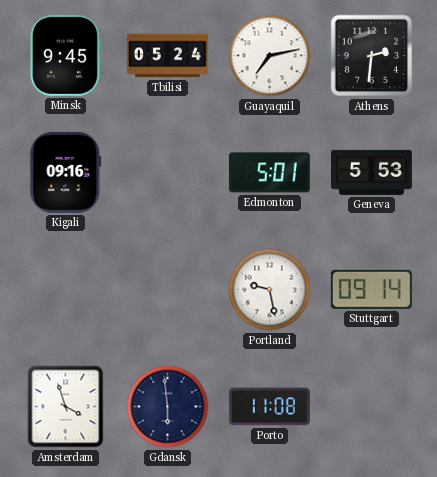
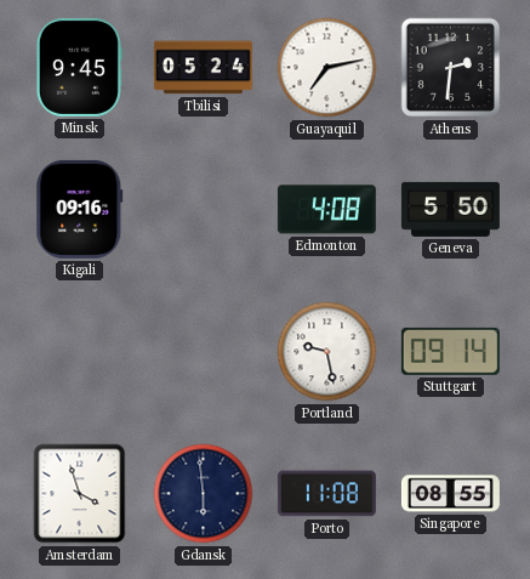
Edmonton: 5:01 -> 4:08
Geneva: 5:53 -> 5:50
Singapore: none -> 08:55
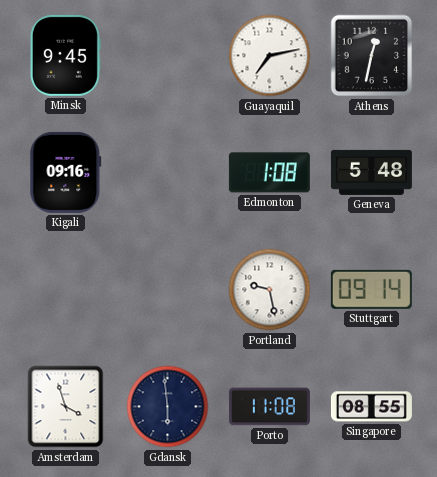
Tbilisi: 05:24 -> none
Athens: 2:31 -> 12:32
Edmonton: 4:08 -> 1:08
Geneva: 5:50 -> 5:48
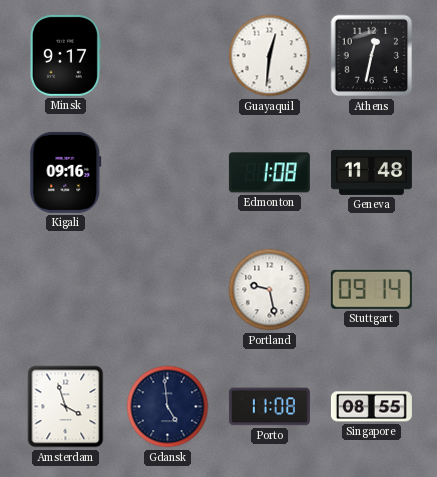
Minsk: 9:45 -> 9:17
Guayaquil: 7:13 -> 12:31
Geneva: 5:48 -> 11:48
Gdansk: 5:59 -> 4:59
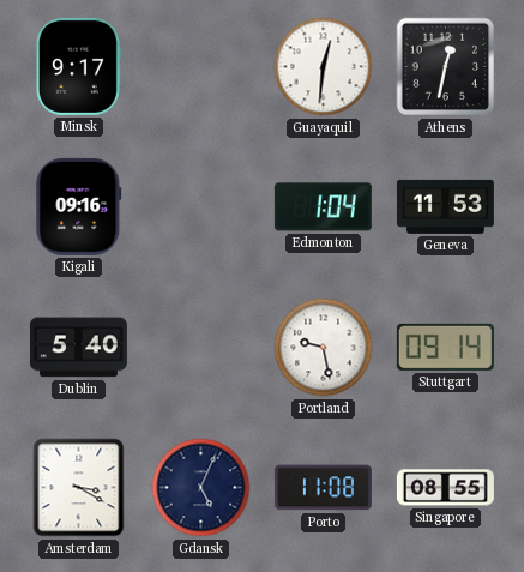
Edmonton: 1:08 -> 1:04
Geneva: 11:48 -> 11:53
Dublin: none -> 5:40
Amsterdam: 3:57 -> 3:20
Gdansk: 4:59 -> 5:04
